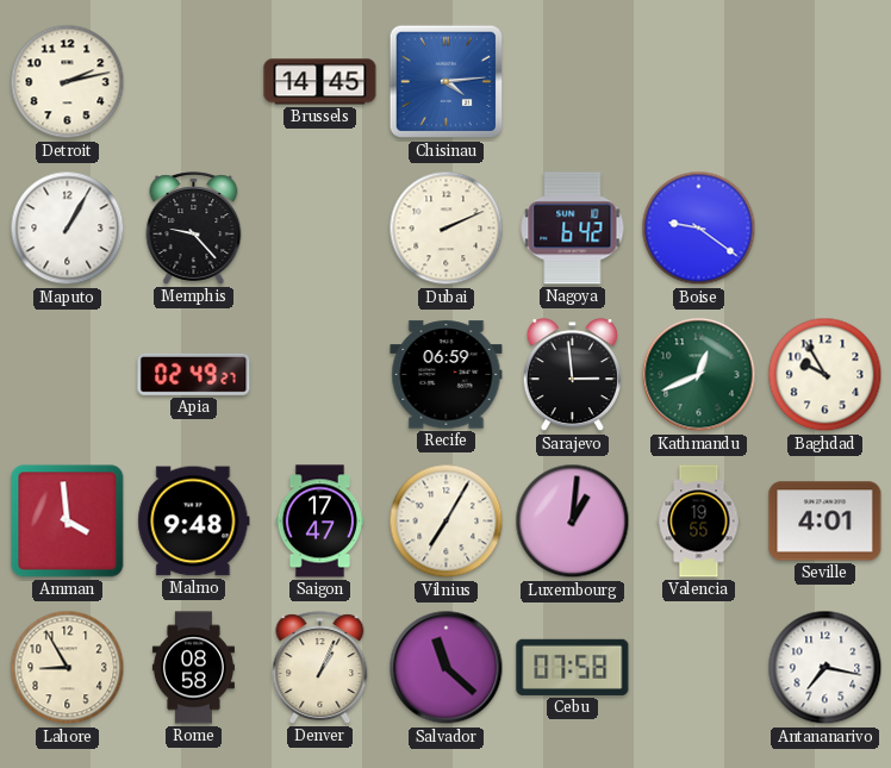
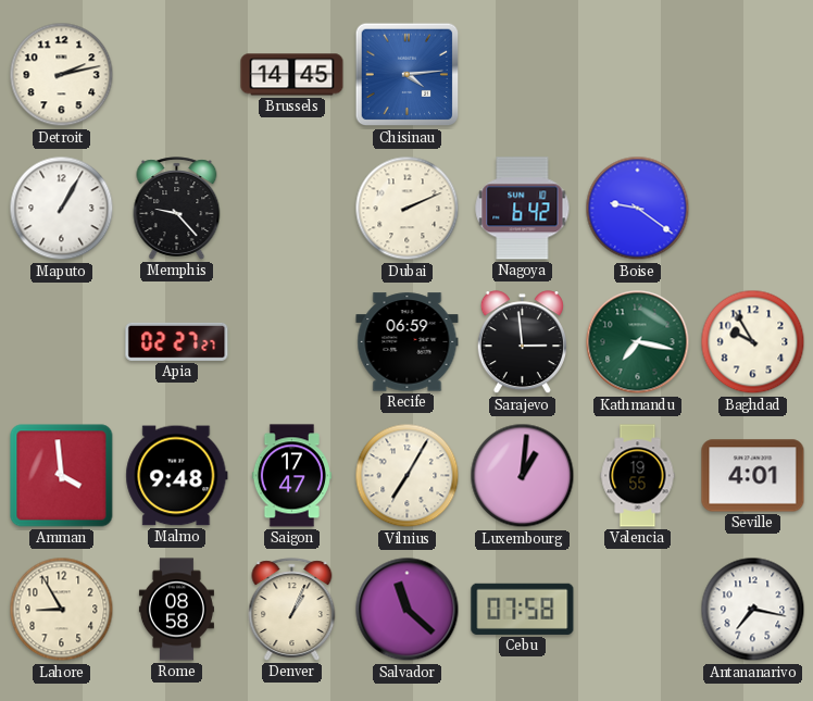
Apia: 02:49 -> 02:27
Kathmandu: 12:41 -> 7:17
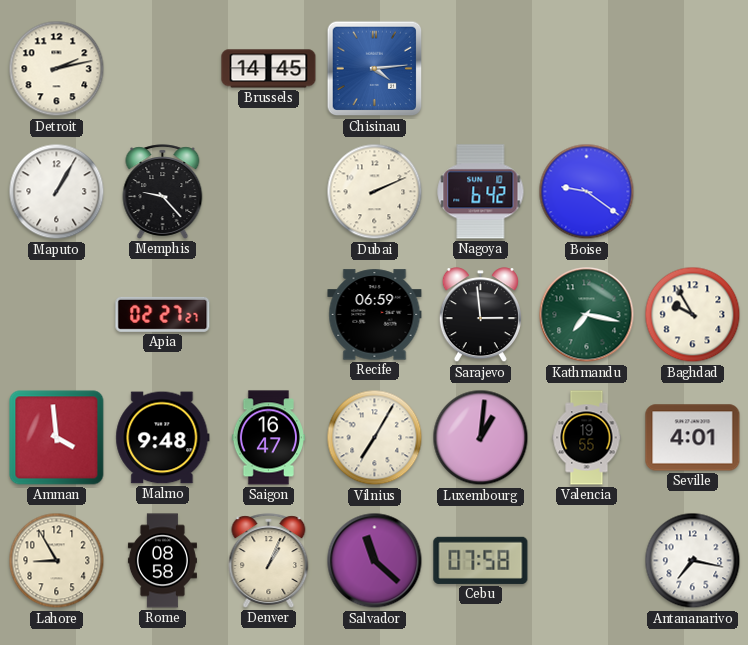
Saigon: 17:47 -> 16:47
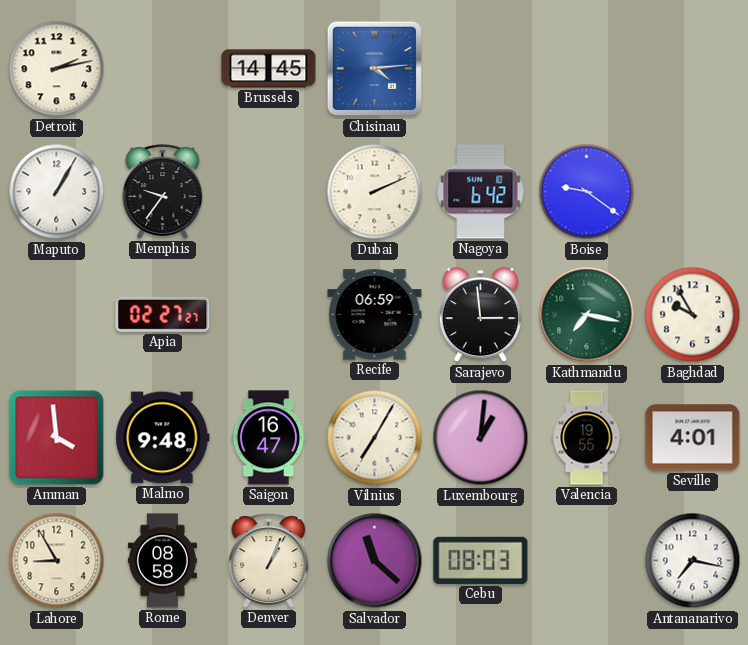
Memphis: 9:23 -> 9:36
Cebu: 07:58 -> 08:03
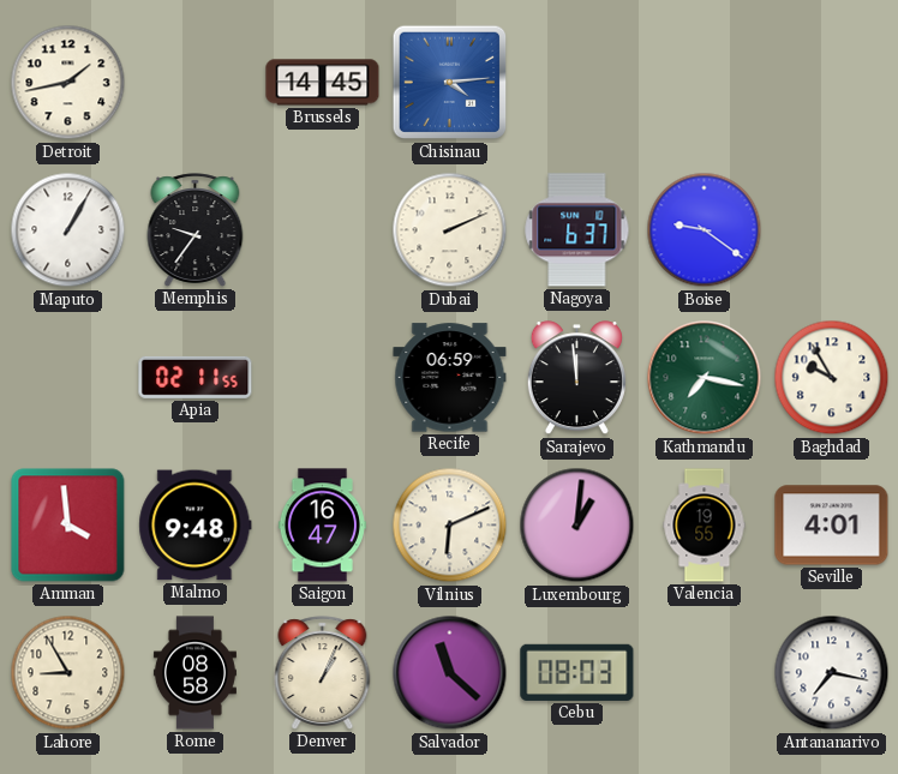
Detroit: 2:13 -> 1:43
Nagoya: 6:42 -> 6:37
Apia: 02:27 -> 02:11
Sarajevo: 2:59 -> 11:59
Vilnius: 7:05 -> 6:11
